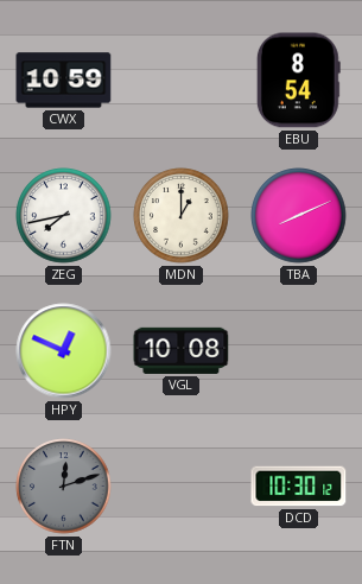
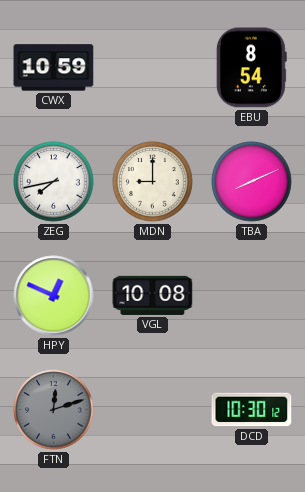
MDN: 1:00 -> 9:00
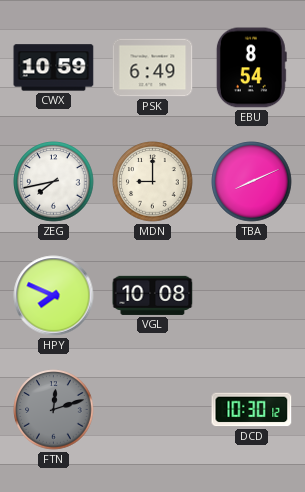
PSK: none -> 6:49
HPY: 12:49 -> 7:49
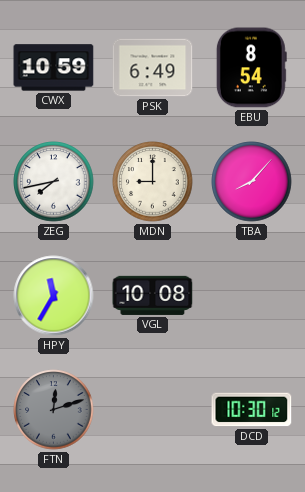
TBA: 8:11 -> 8:07
HPY: 7:49 -> 11:35
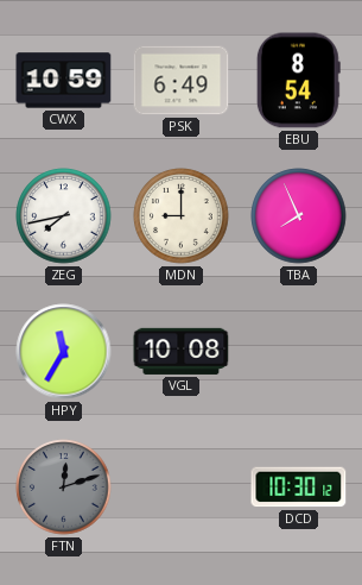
TBA: 8:07 -> 7:56
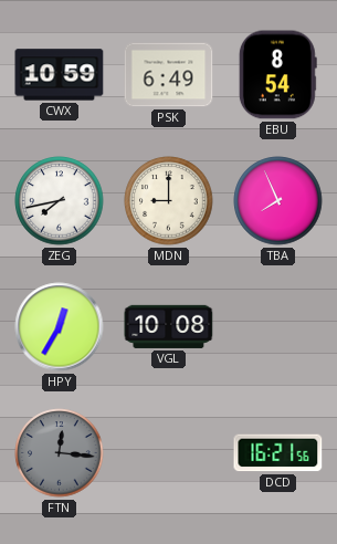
HPY: 11:35 -> 12:35
FTN: 12:12 -> 12:16
DCD: 10:30 -> 16:21
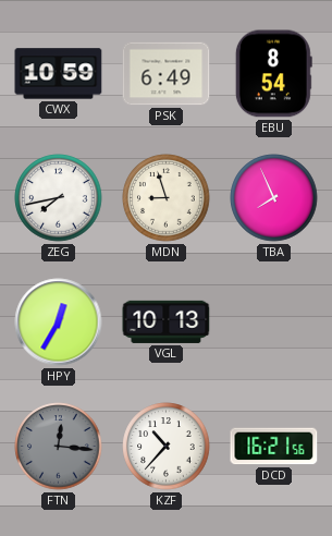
MDN: 9:00 -> 8:57
VGL: 10:08 -> 10:13
KZF: none -> 10:37
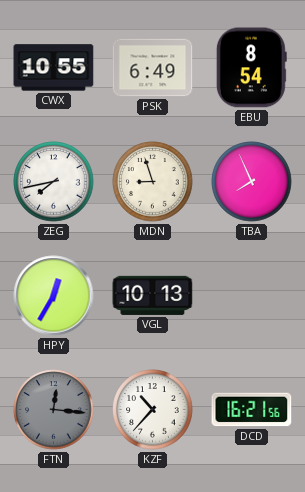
CWX: 10:59 -> 10:55
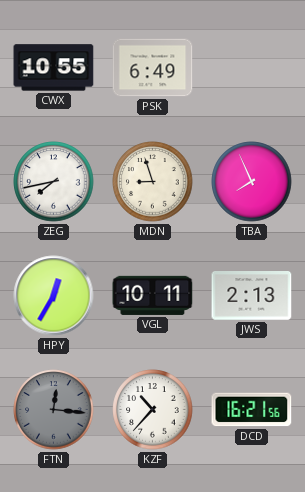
EBU: 8:54 -> none
VGL: 10:13 -> 10:11
JWS: none -> 2:13
